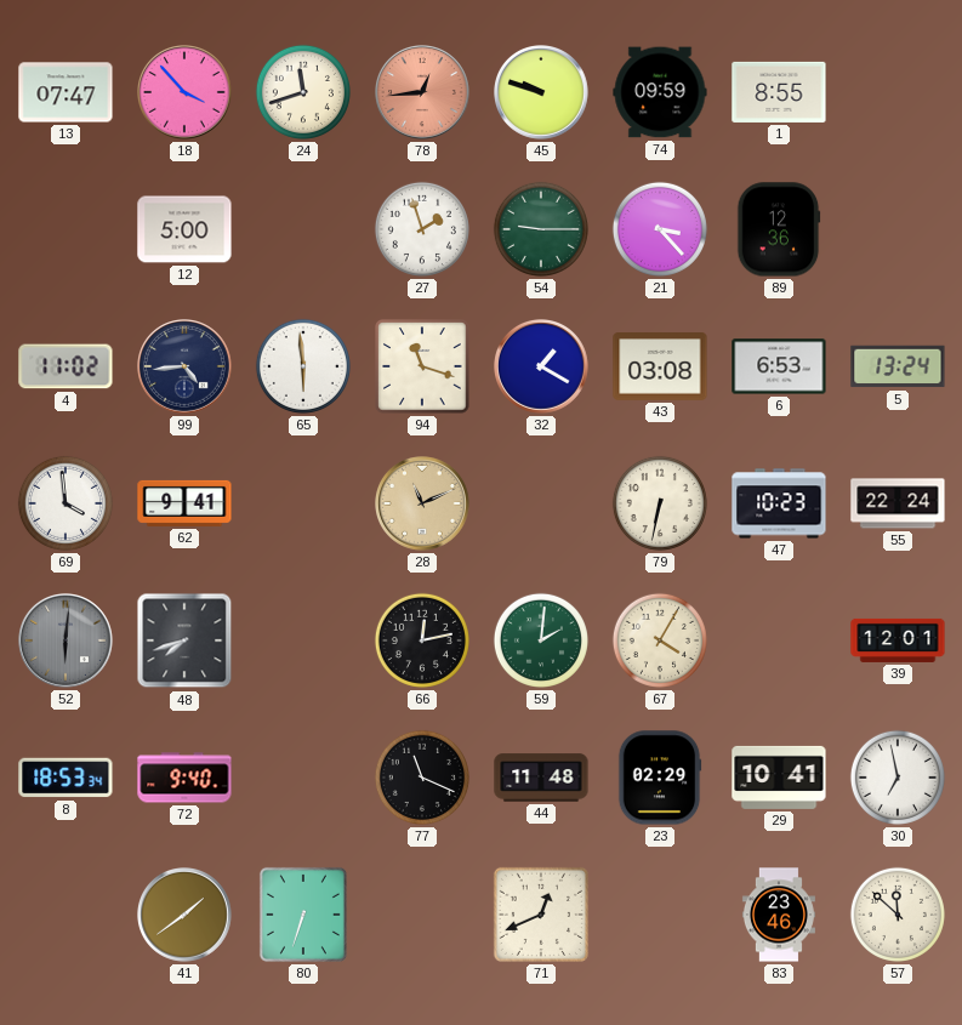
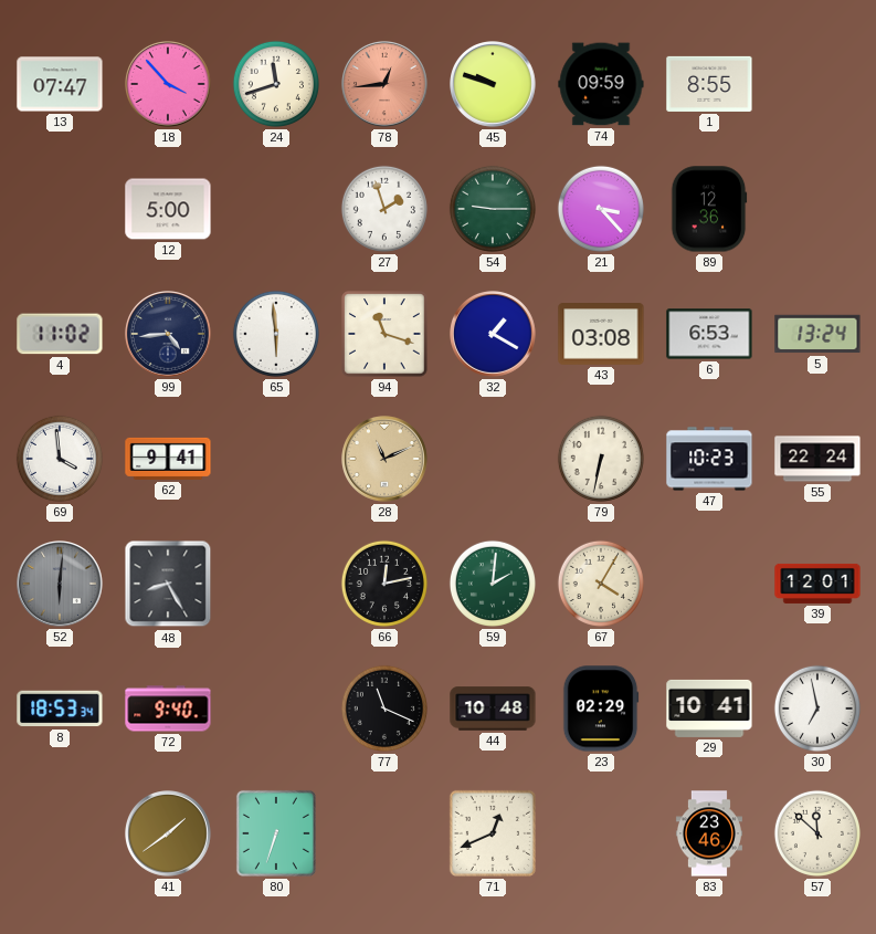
48: 7:42 -> 8:25
44: 11:48 -> 10:48
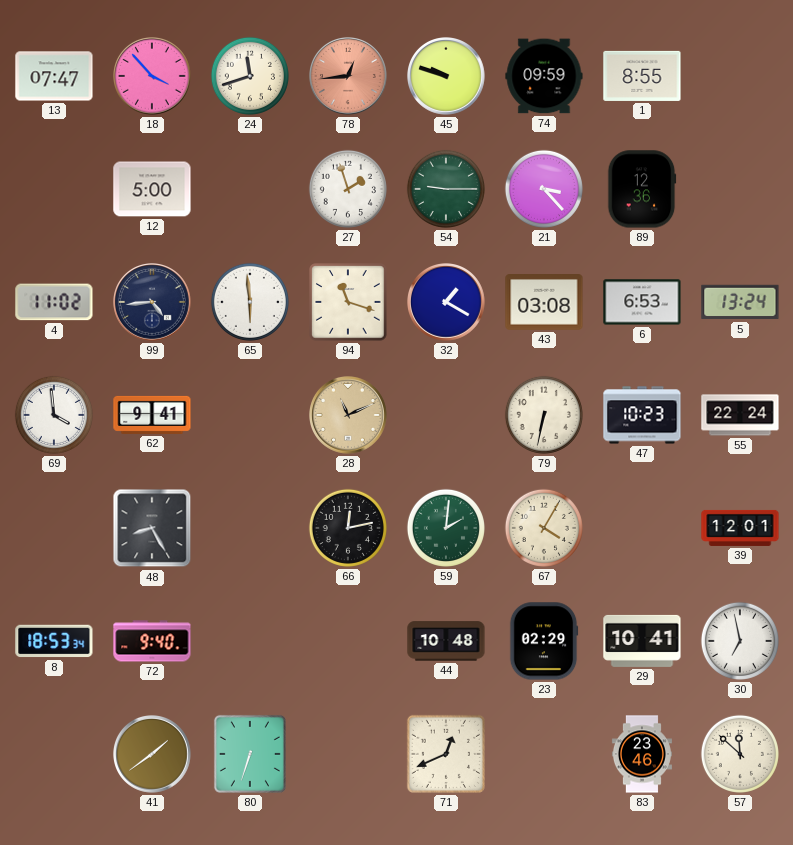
52: 6:01 -> none
77: 11:19 -> none
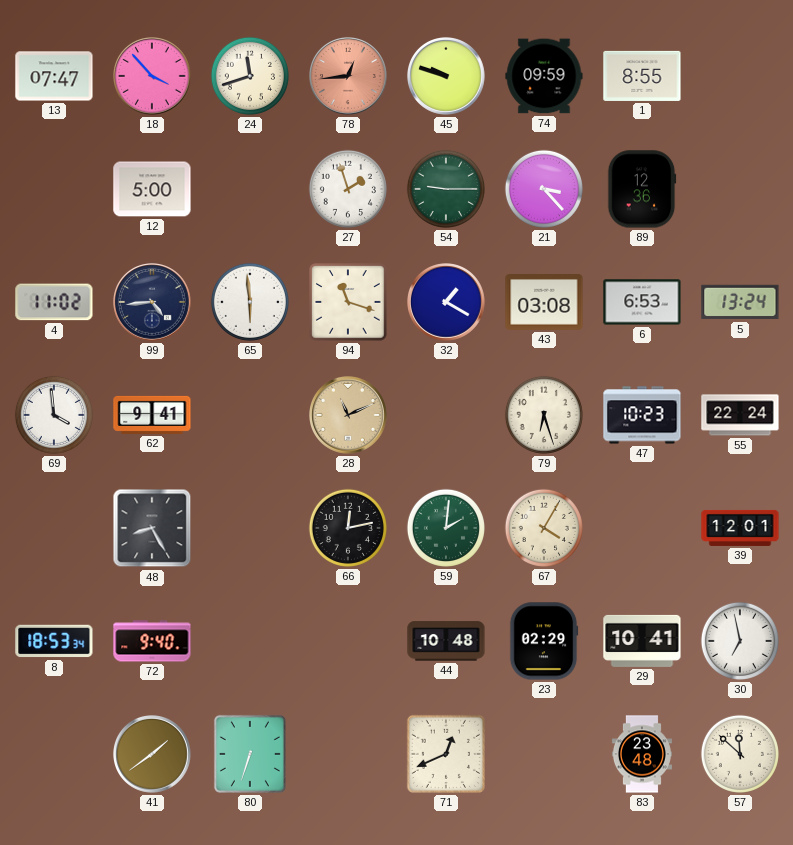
79: 6:32 -> 6:27
83: 23:46 -> 23:48
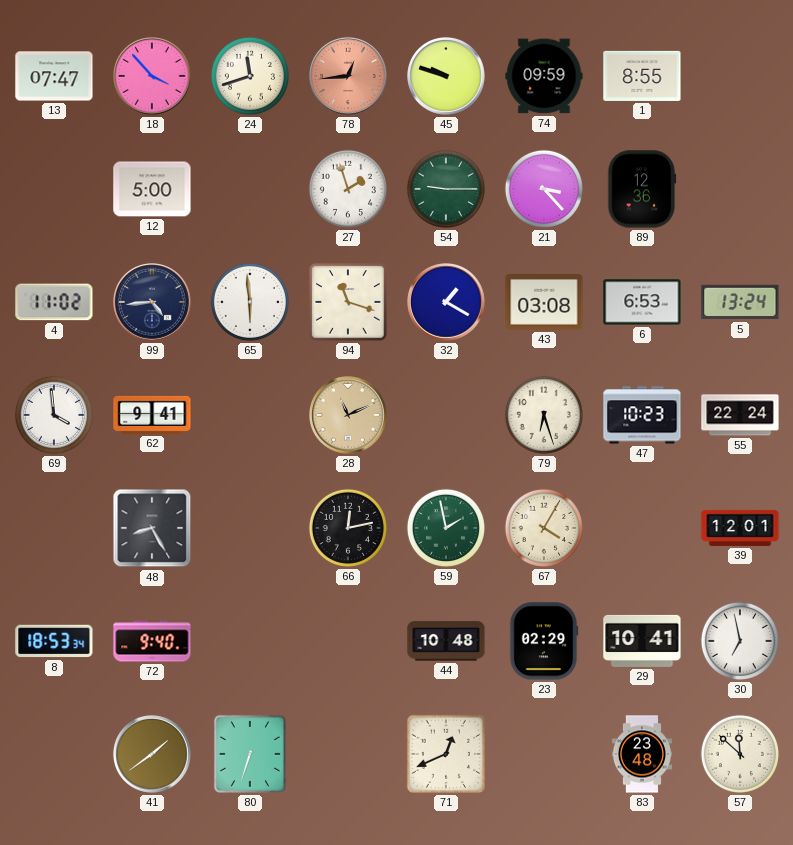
59: 2:01 -> 1:58
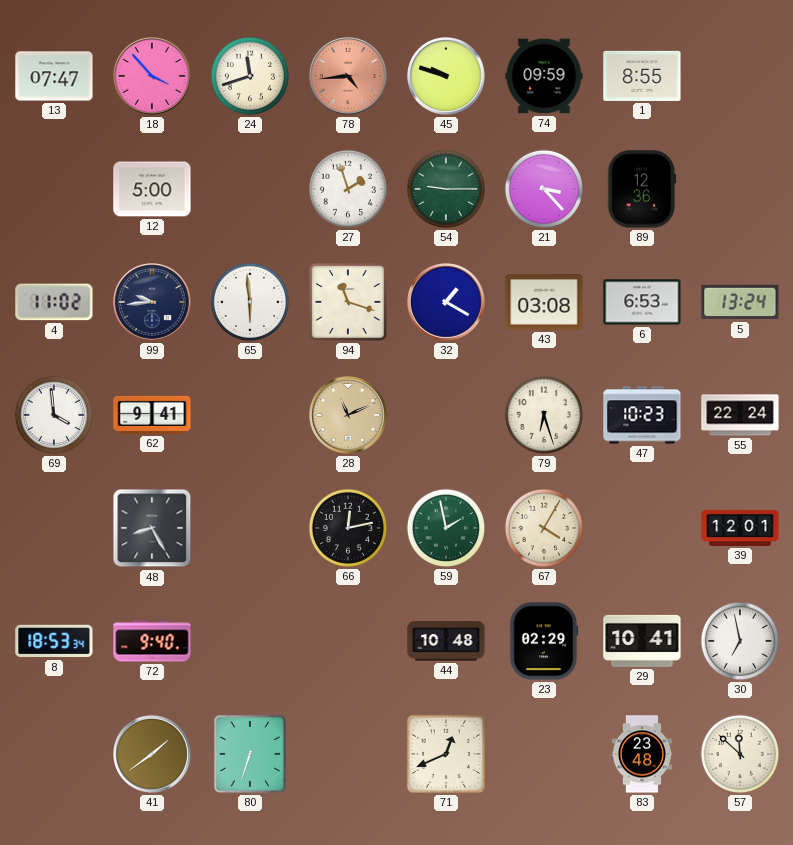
78: 12:44 -> 4:44
99: 4:44 -> 9:44
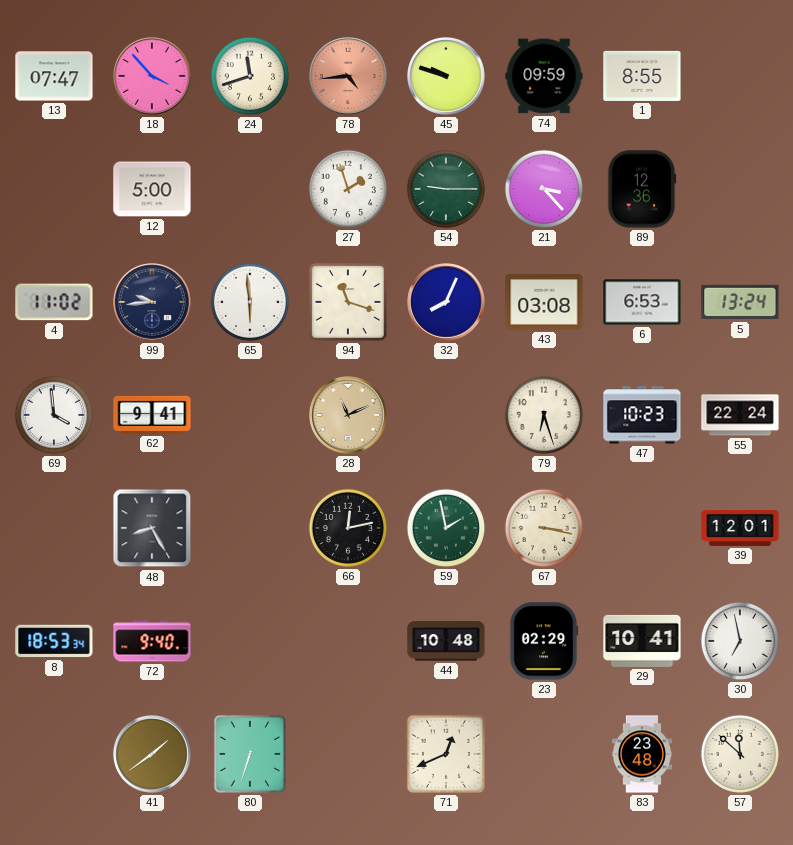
32: 1:20 -> 8:04
67: 4:05 -> 3:17
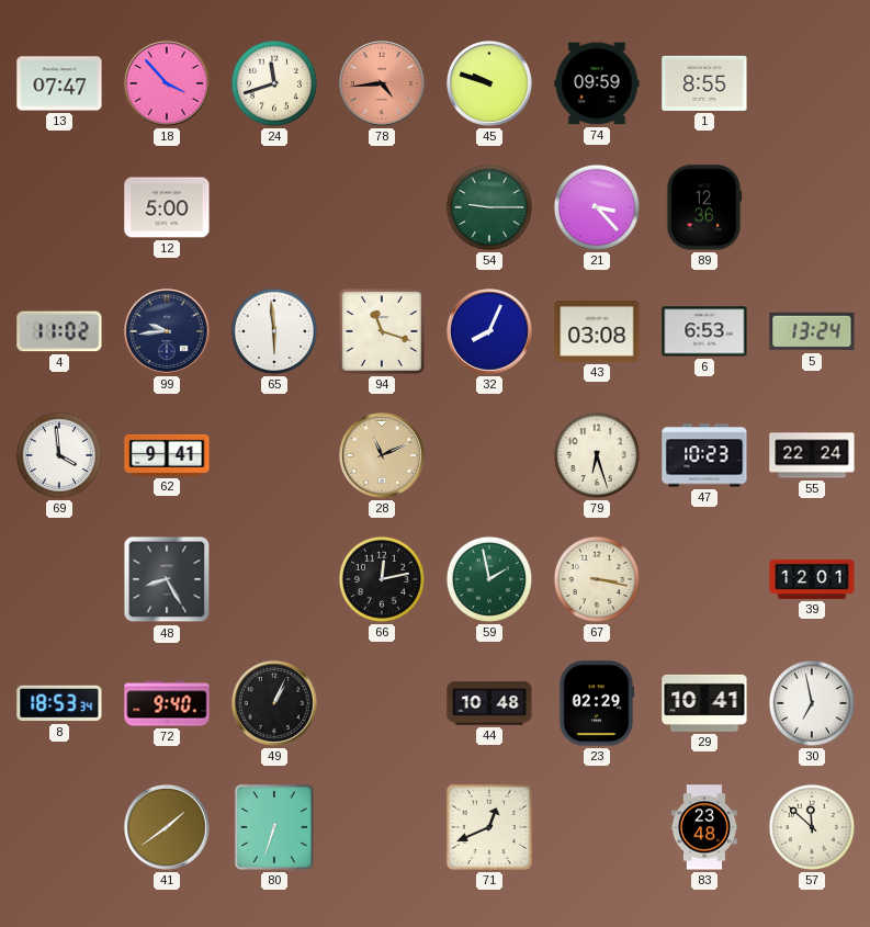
27: 1:57 -> none
49: none -> 1:04
